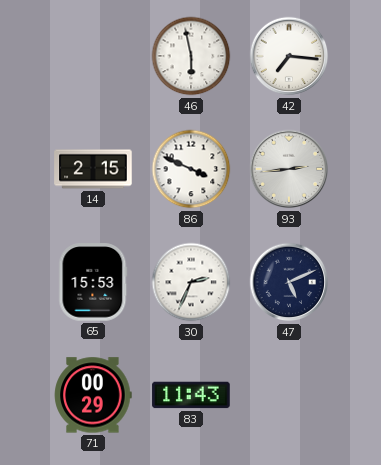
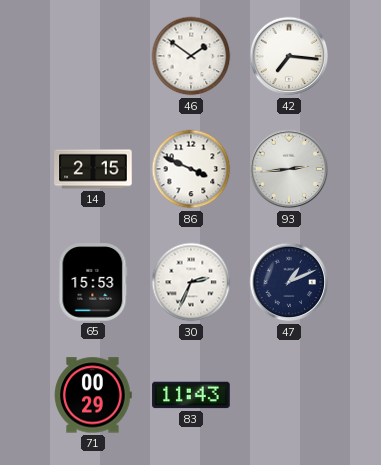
46: 5:58 -> 1:51
47: 5:11 -> 1:11
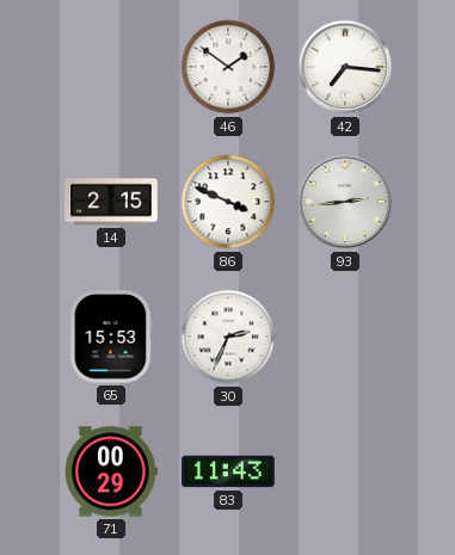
47: 1:11 -> none
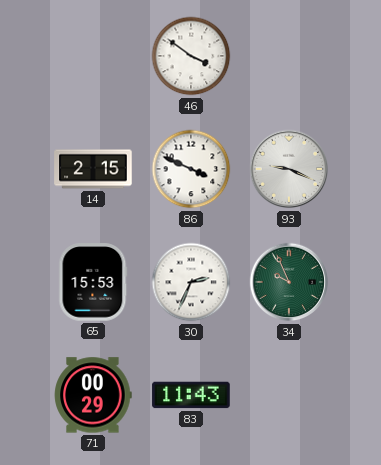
46: 1:51 -> 3:51
42: 7:16 -> none
93: 2:44 -> 9:19
34: none -> 9:56
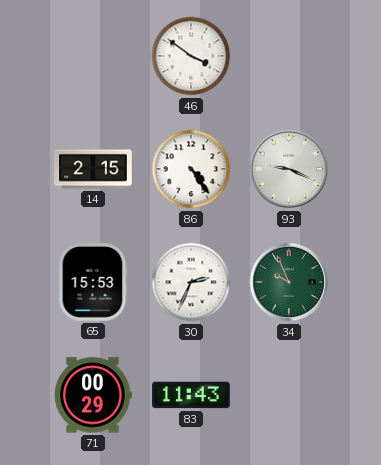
86: 3:49 -> 4:24
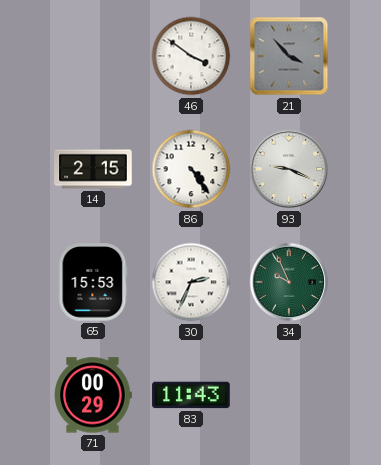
21: none -> 3:53
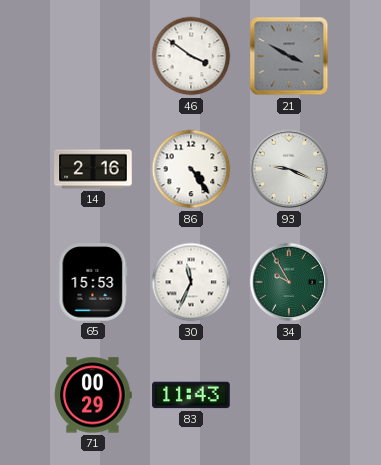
21: 3:53 -> 3:50
14: 2:15 -> 2:16
30: 2:34 -> 11:34
34: 9:56 -> 9:55
